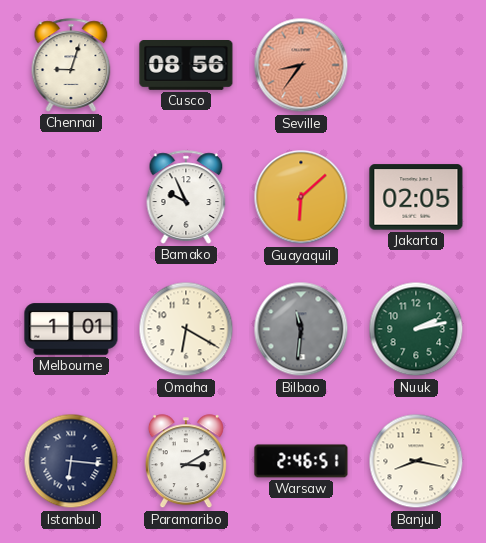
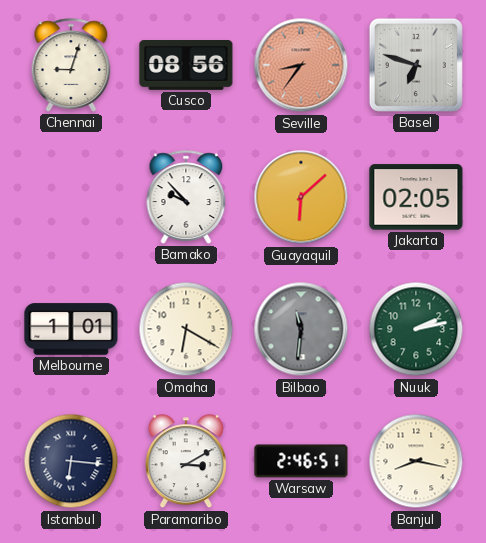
Basel: none -> 6:48
Bamako: 9:56 -> 9:53
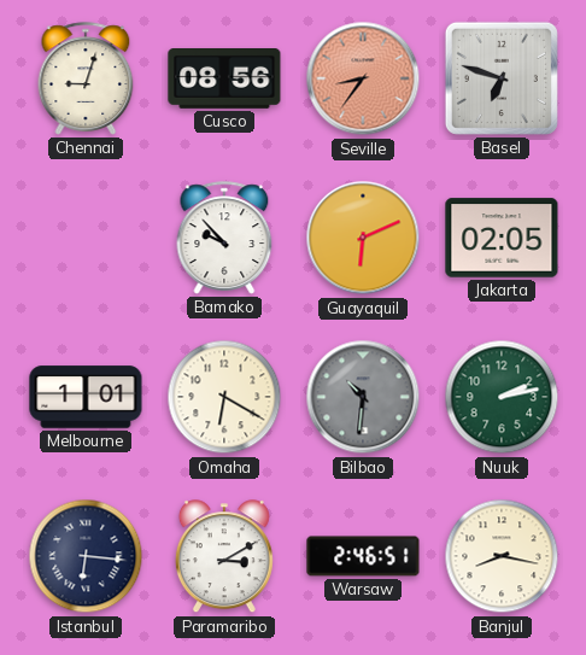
Guayaquil: 6:08 -> 6:11
Bilbao: 11:31 -> 10:31
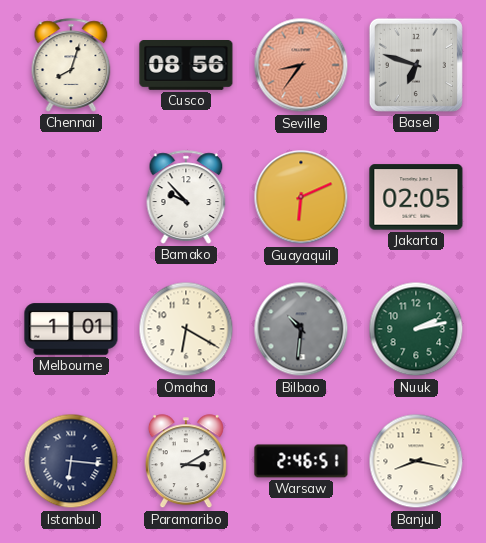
Chennai: 9:03 -> 8:03
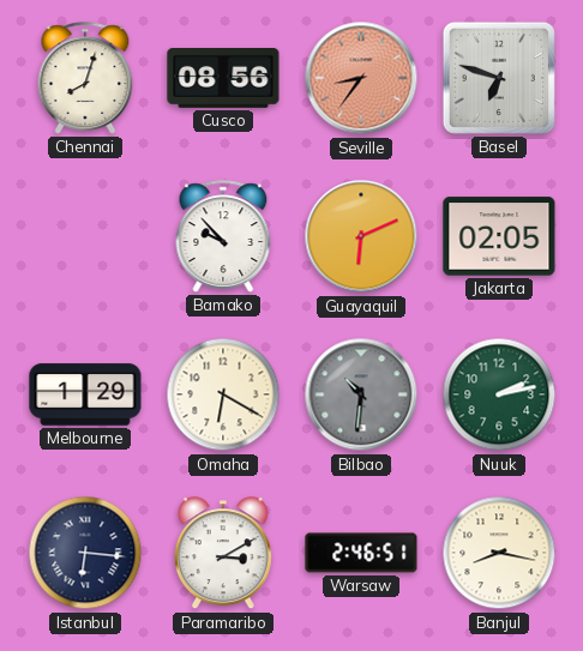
Melbourne: 1:01 -> 1:29
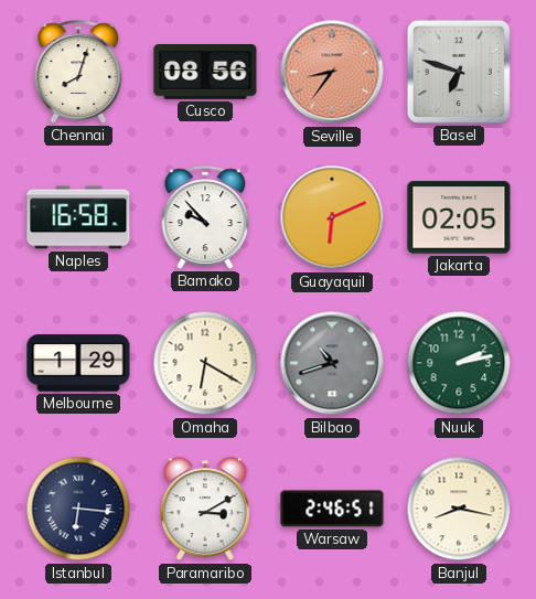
Naples: none -> 16:58
Bilbao: 10:31 -> 10:42
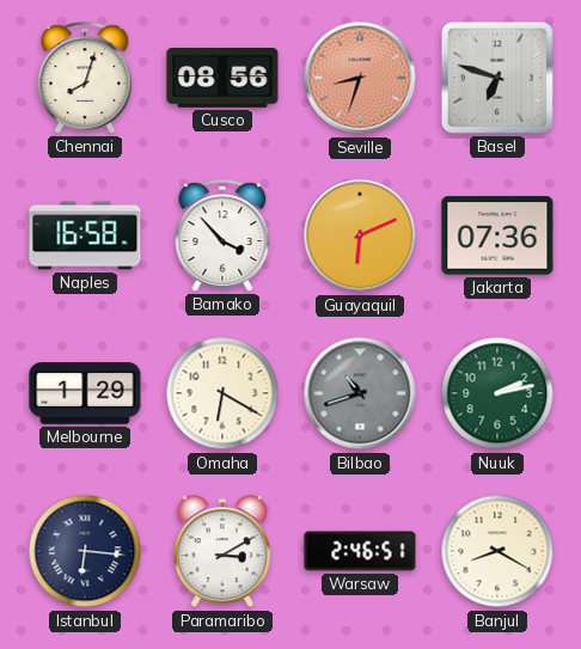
Seville: 8:36 -> 8:33
Bamako: 9:53 -> 3:53
Jakarta: 02:05 -> 07:36
Banjul: 8:17 -> 8:20
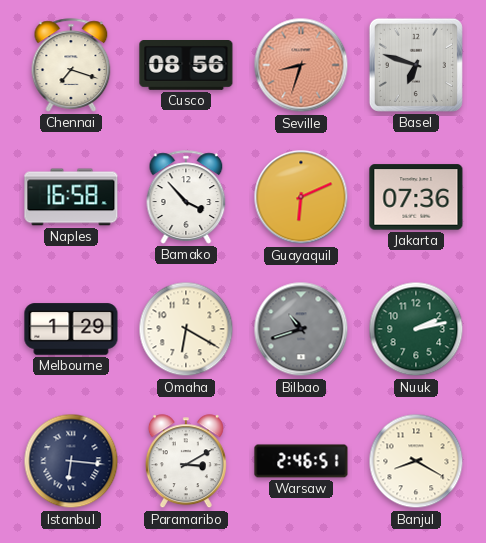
Chennai: 8:03 -> 7:18
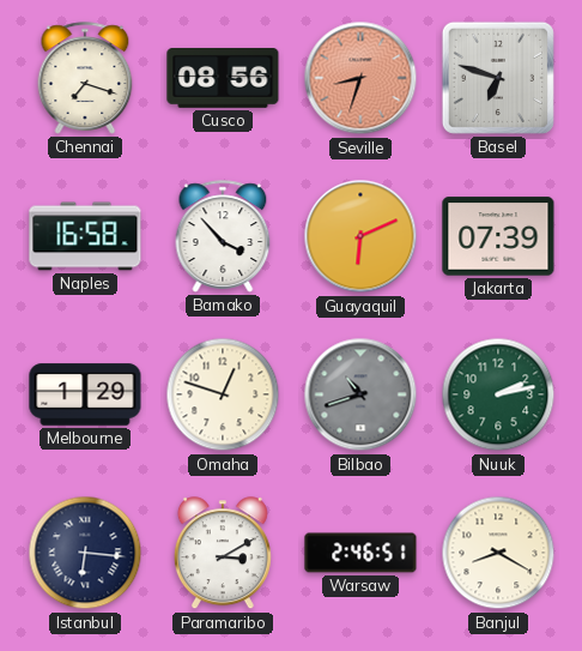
Jakarta: 07:36 -> 07:39
Omaha: 6:20 -> 12:48
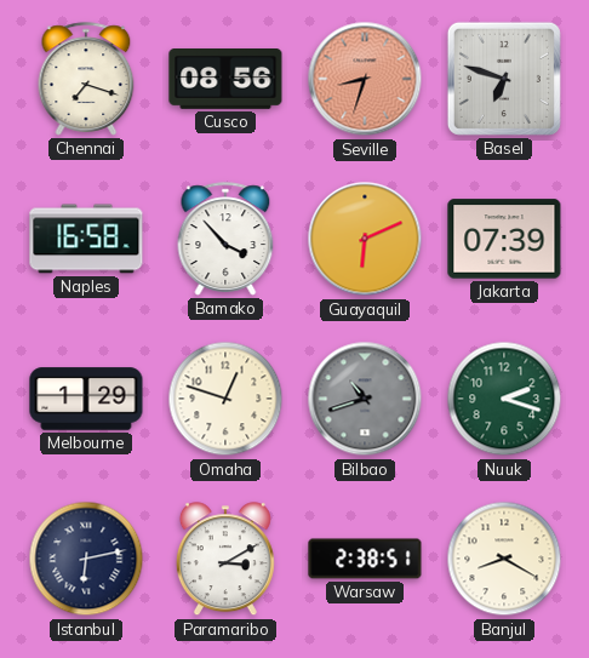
Nuuk: 2:13 -> 2:18
Istanbul: 6:16 -> 6:13
Warsaw: 2:46 -> 2:38
